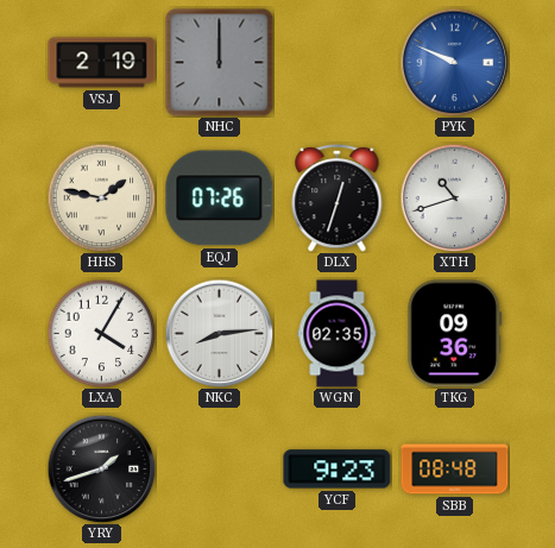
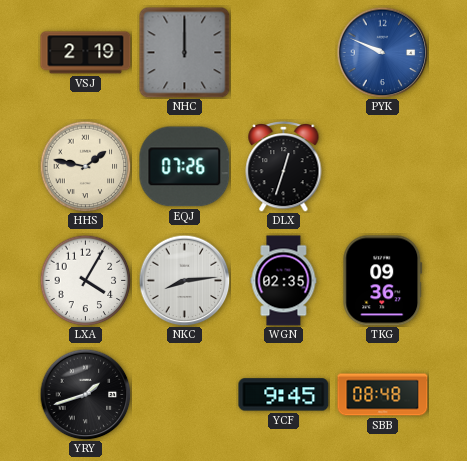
XTH: 10:42 -> none
YCF: 9:23 -> 9:45
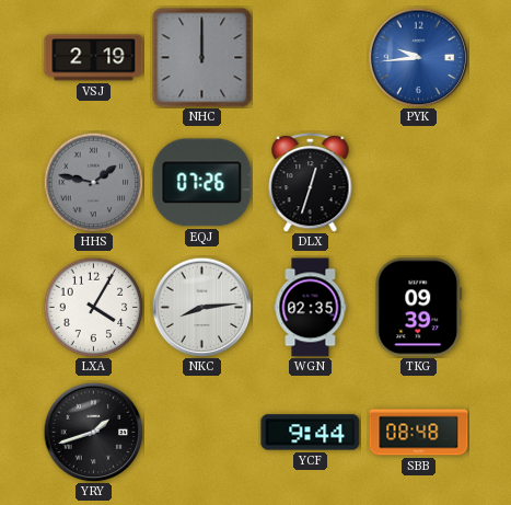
PYK: 9:49 -> 9:44
HHS dial: cream -> grey
TKG: 09:36 -> 09:39
YCF: 9:45 -> 9:44
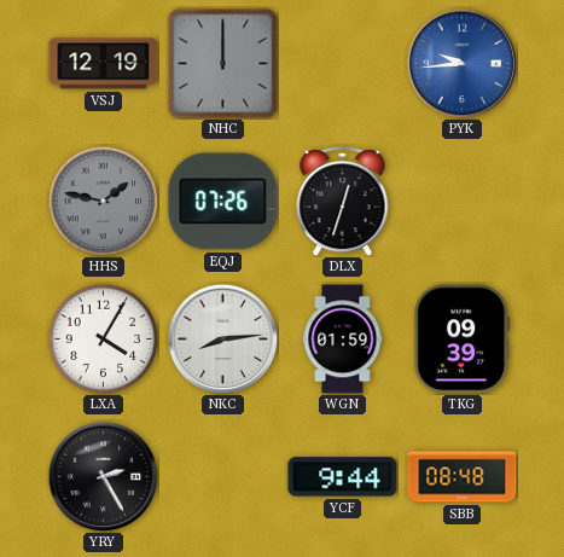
VSJ: 2:19 -> 12:19
WGN: 02:35 -> 01:59
YRY: 1:42 -> 2:25
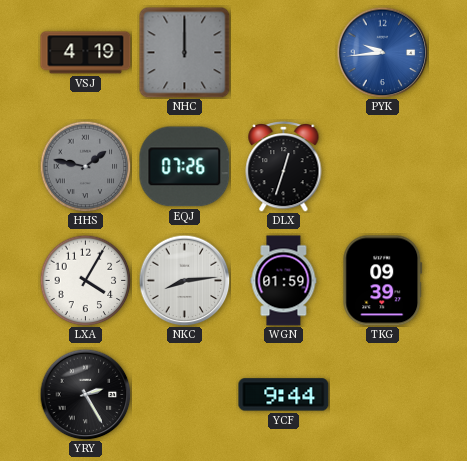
VSJ: 12:19 -> 4:19
SBB: 08:48 -> none
